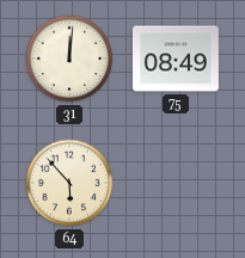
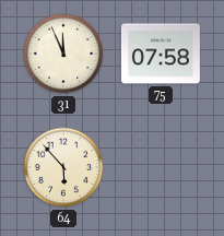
31: 12:01 -> 11:56
75: 08:49 -> 07:58
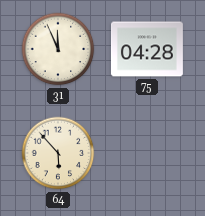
75: 07:58 -> 04:28
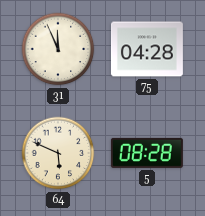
64: 5:53 -> 5:49
5: none -> 08:28
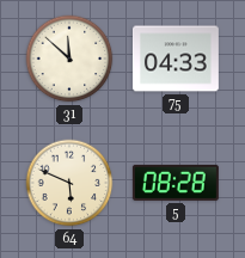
31: 11:56 -> 11:52
75: 04:28 -> 04:33
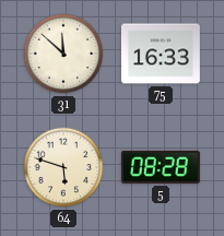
75: 04:33 -> 16:33
64: 5:49 -> 5:48
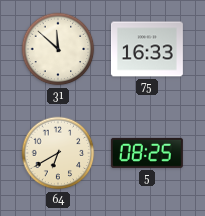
64: 5:48 -> 6:40
5: 08:28 -> 08:25
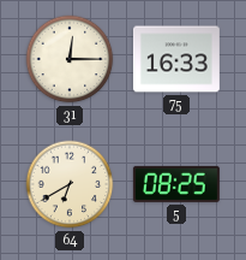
31: 11:52 -> 12:15
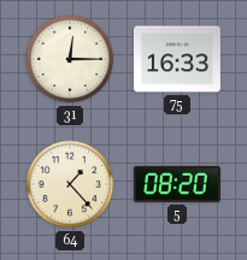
64: 6:40 -> 1:23
5: 08:25 -> 08:20
